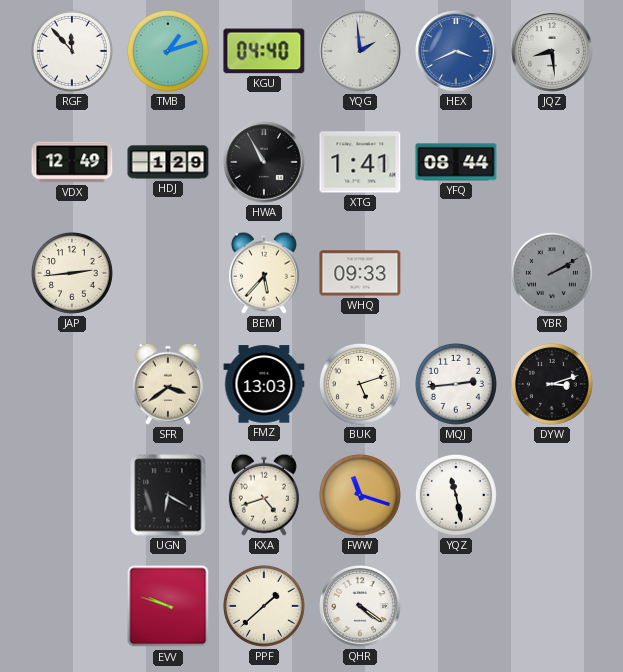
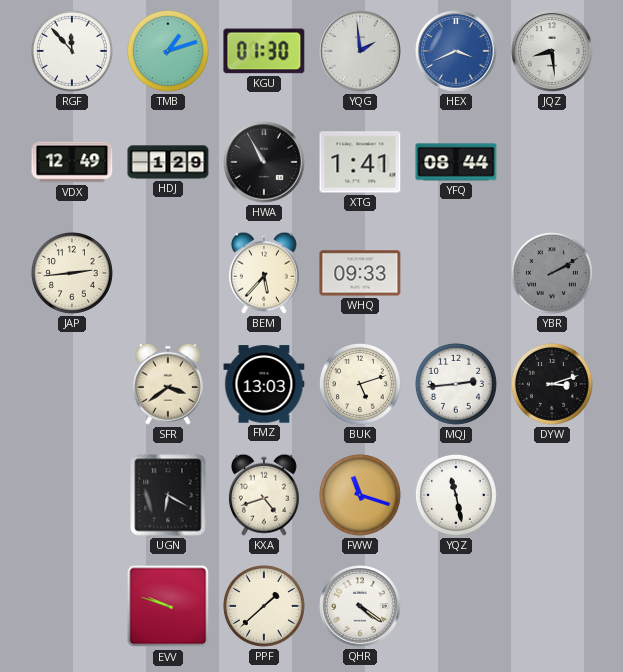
KGU: 04:40 -> 01:30
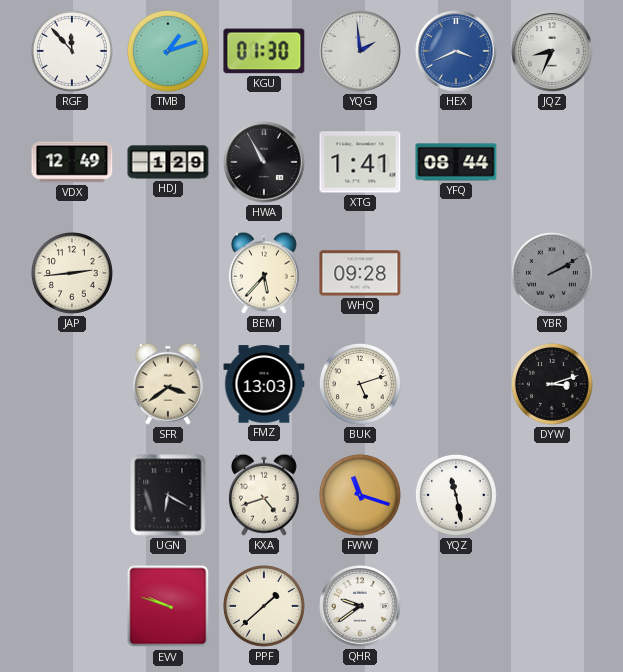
JQZ: 8:29 -> 8:34
WHQ: 09:33 -> 09:28
MQJ: 2:44 -> none
QHR: 4:21 -> 9:39
